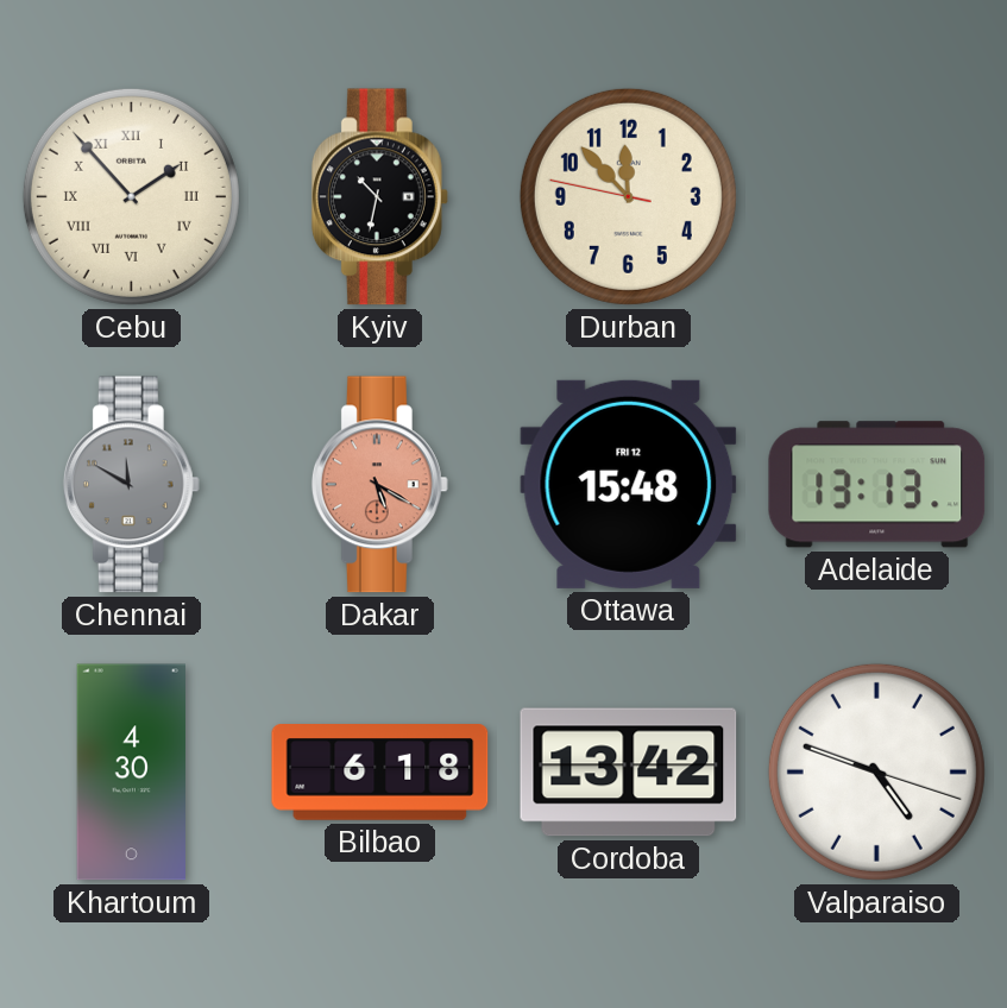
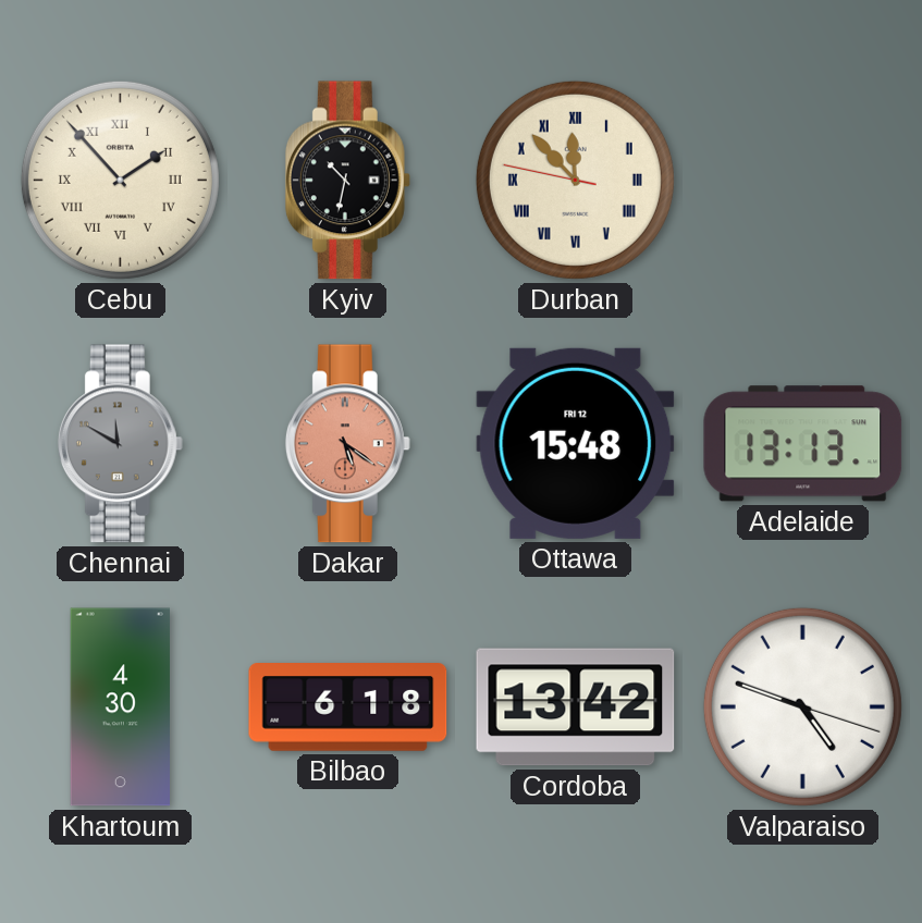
Durban numerals: Arabic -> Roman
Dakar: 5:20 -> 5:21
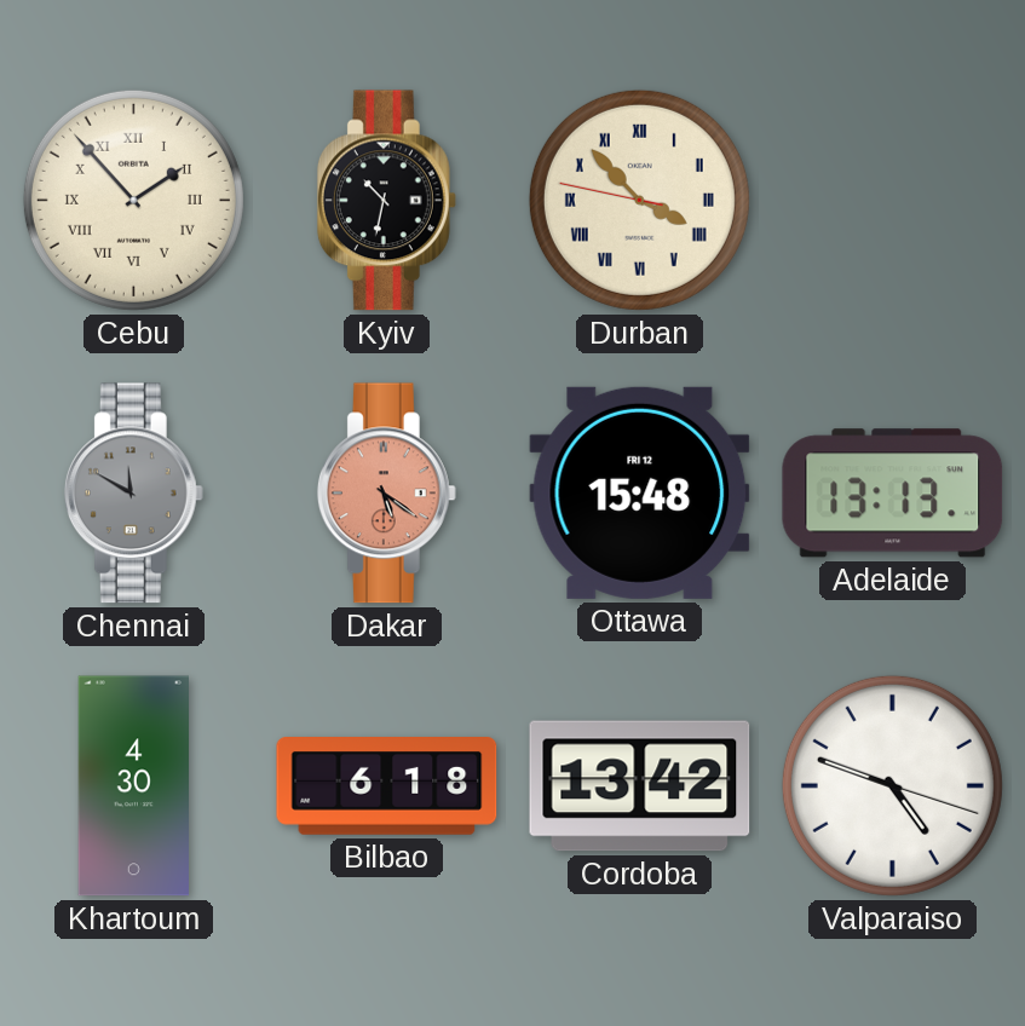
Durban: 11:52 -> 3:52
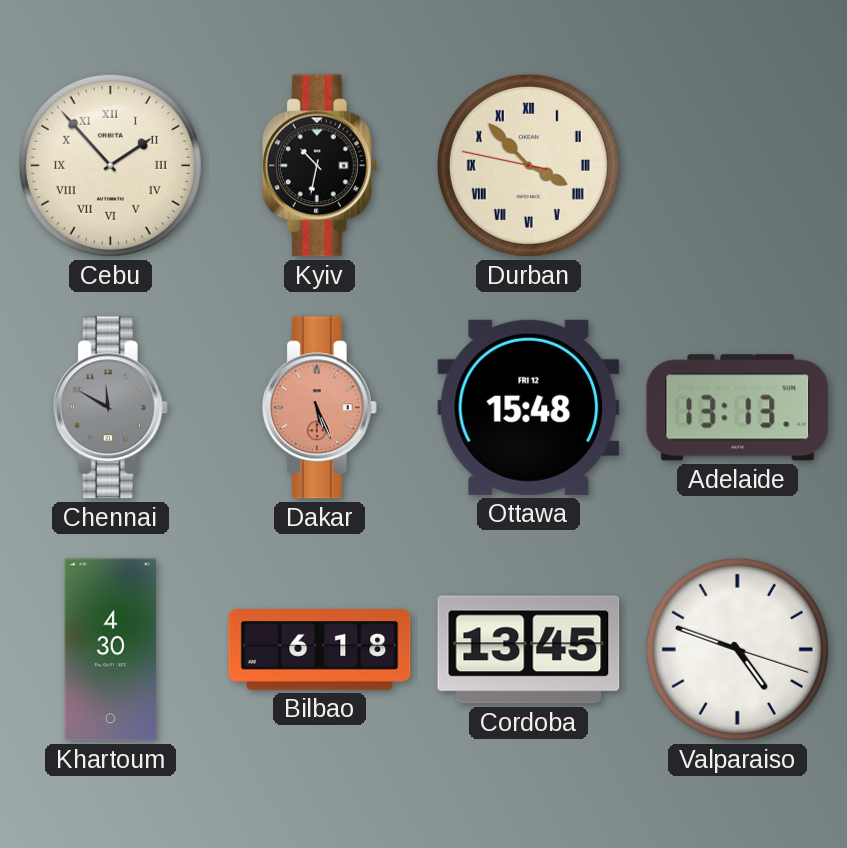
Dakar: 5:21 -> 5:26
Cordoba: 13:42 -> 13:45
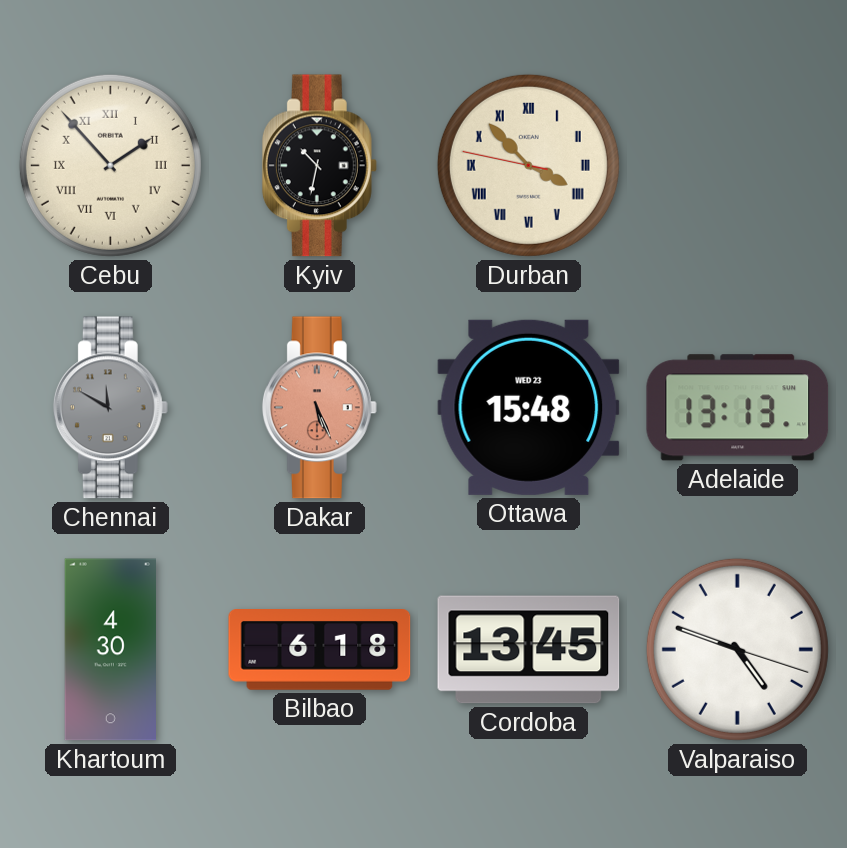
Ottawa date: FRI 12 -> WED 23
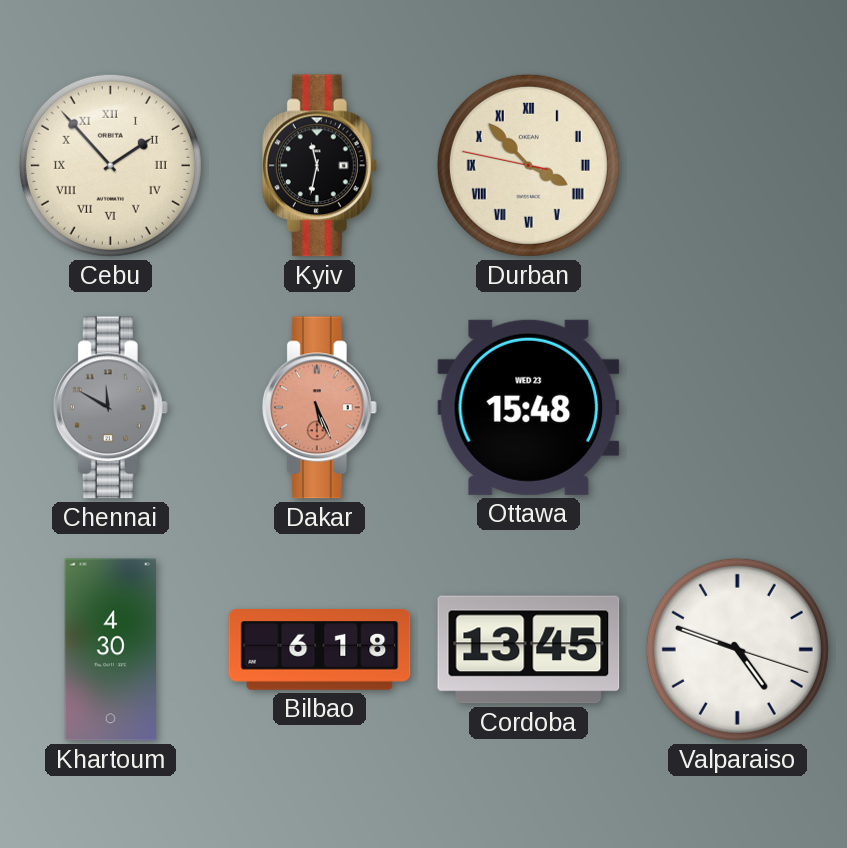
Kyiv: 10:32 -> 11:32
Adelaide: 13:13 -> none
